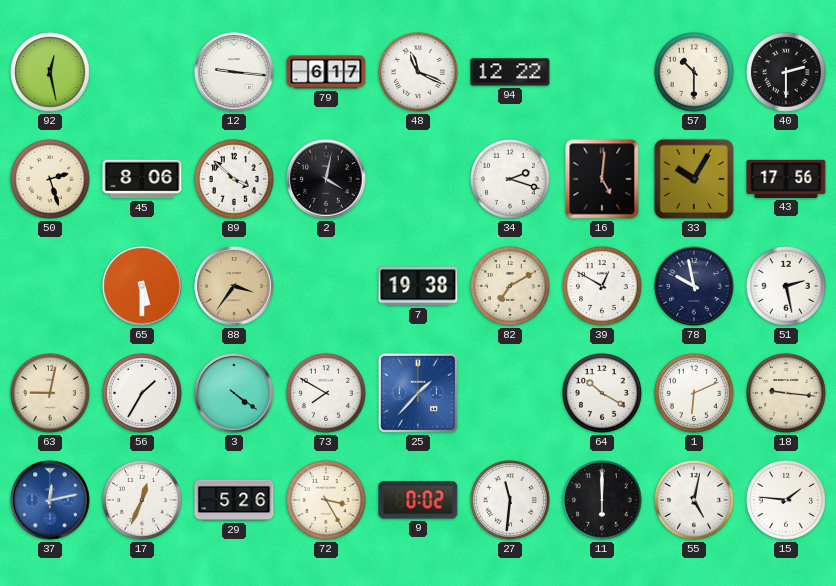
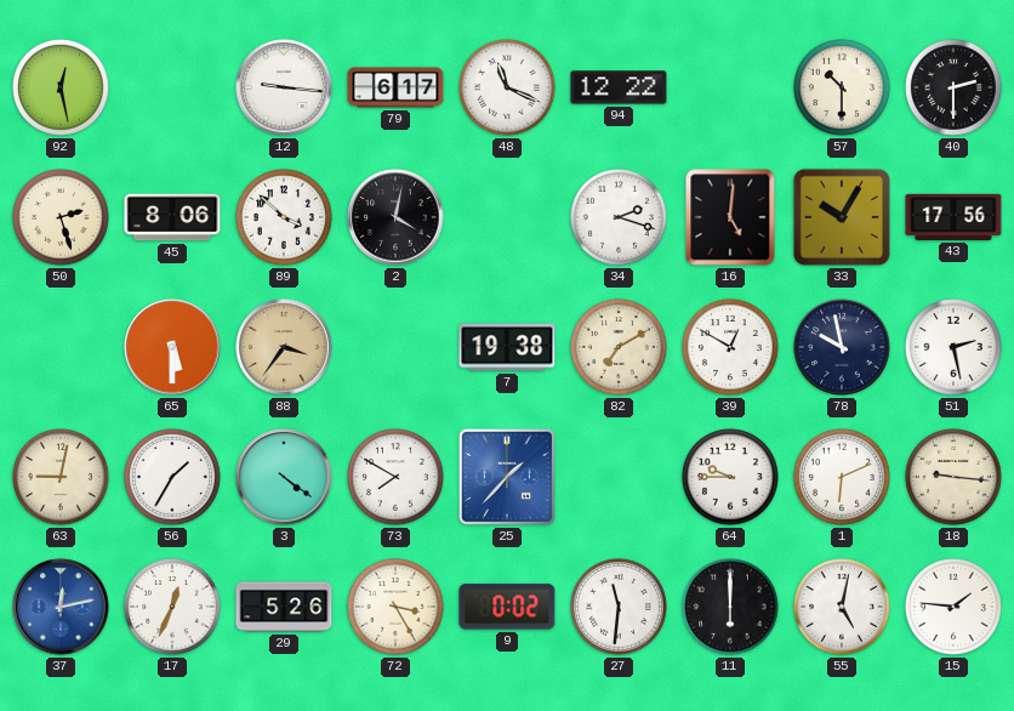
64: 10:20 -> 9:45
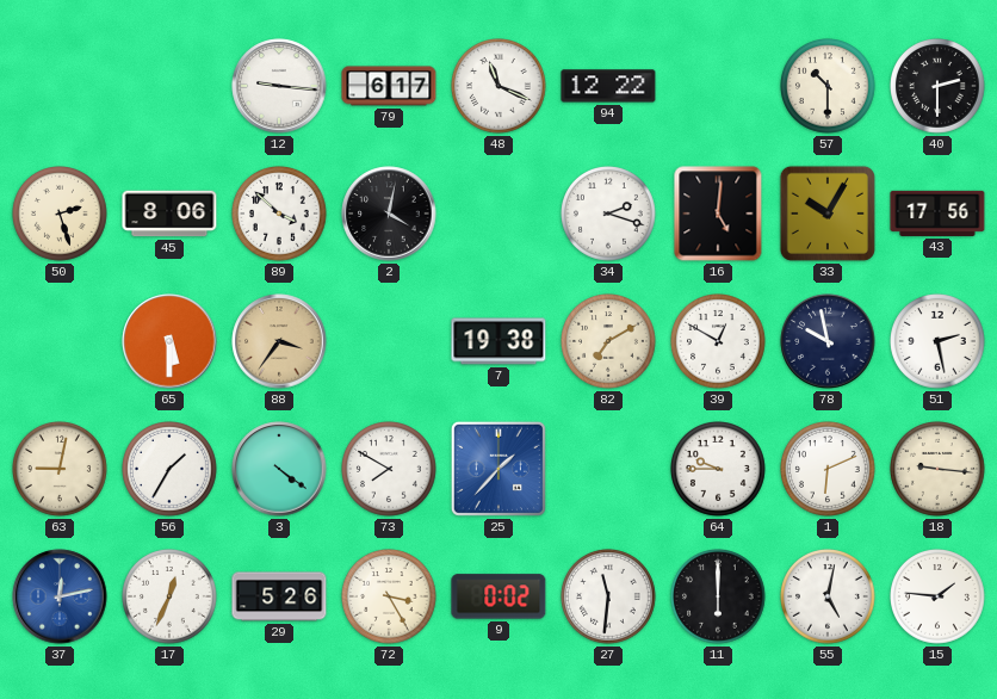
92: 12:28 -> none
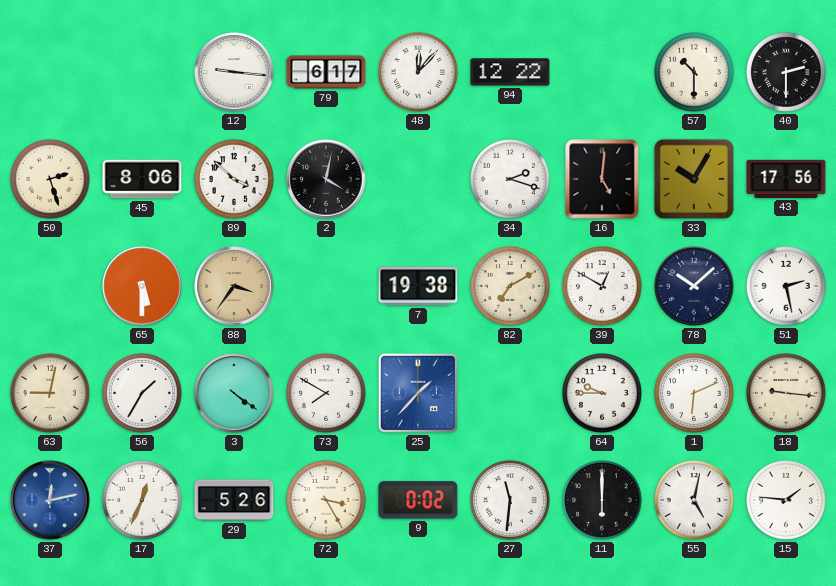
48: 11:19 -> 12:07
78: 9:58 -> 10:08
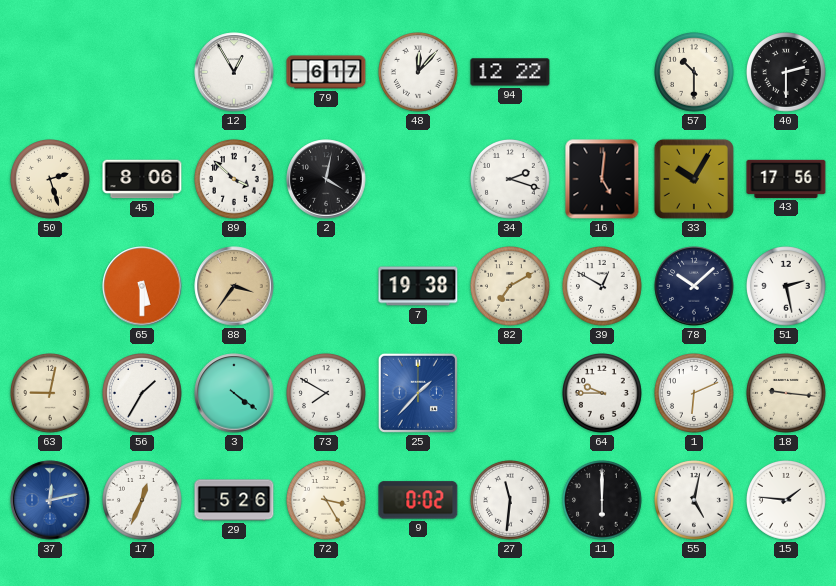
12: 9:16 -> 12:55
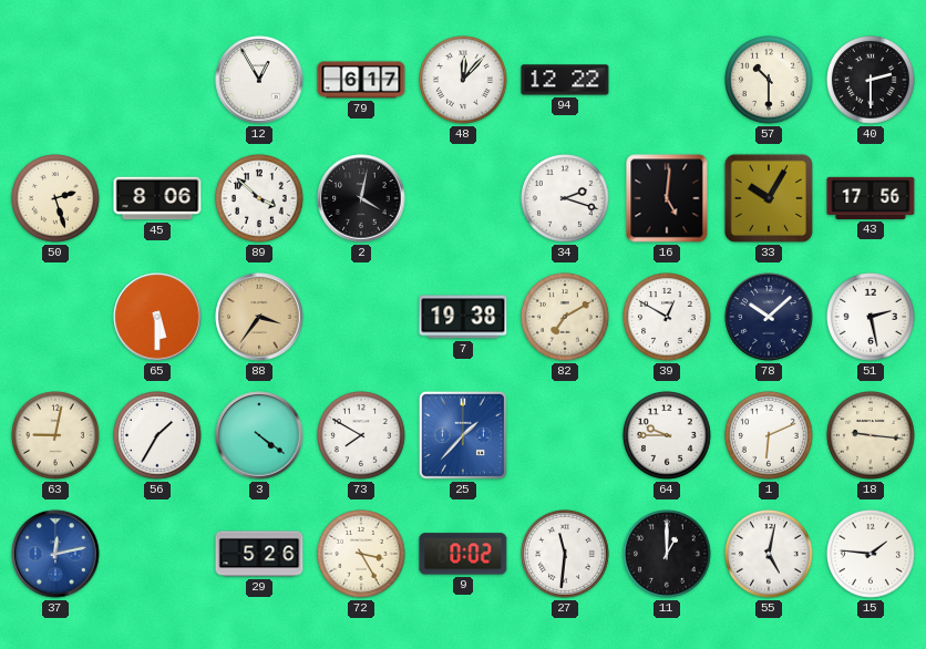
17: 12:34 -> none
11: 6:00 -> 1:00
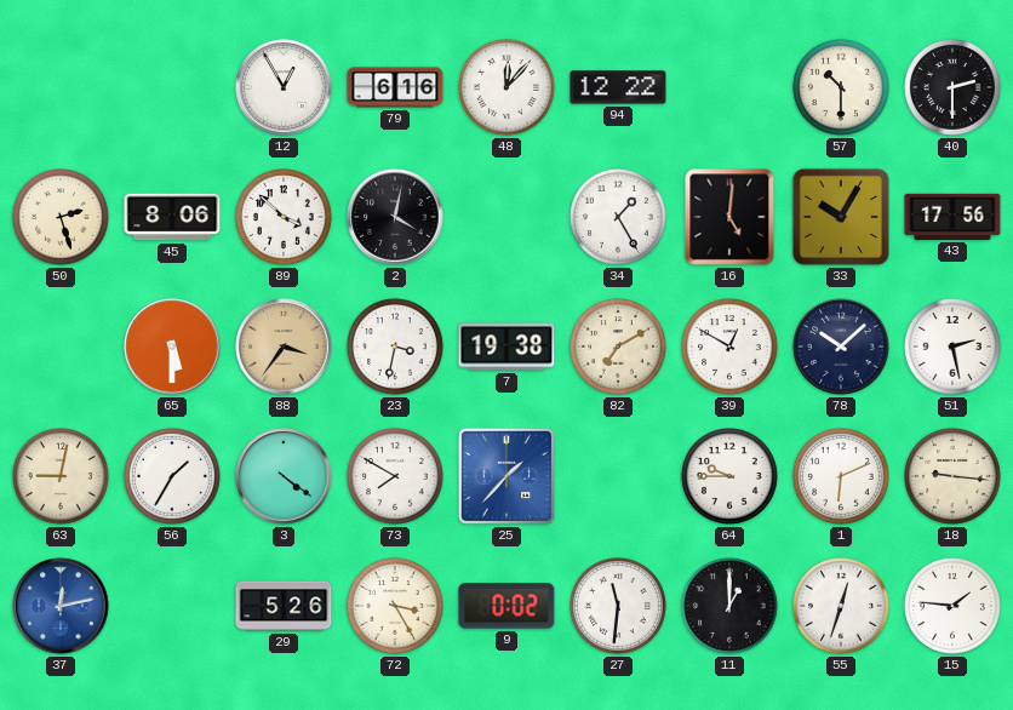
79: 6:17 -> 6:16
34: 2:18 -> 1:25
23: none -> 3:32
55: 5:02 -> 12:33
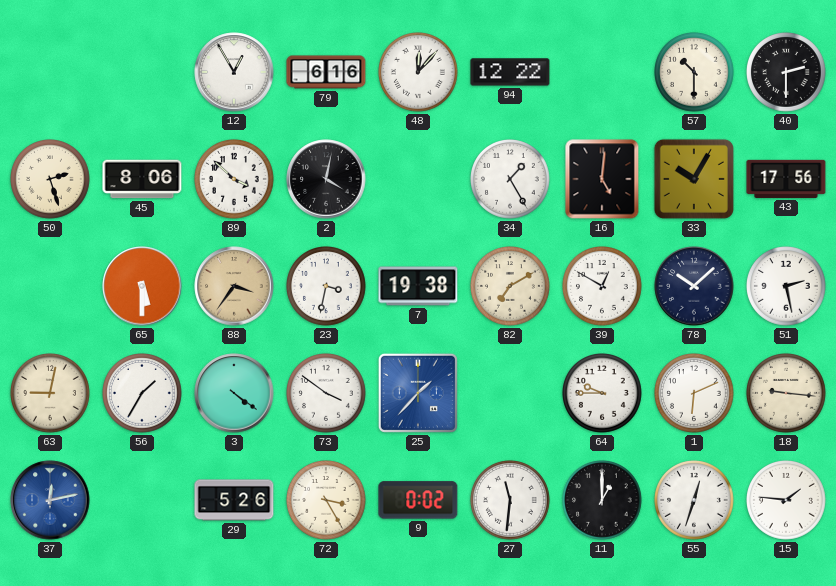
73: 7:50 -> 3:51
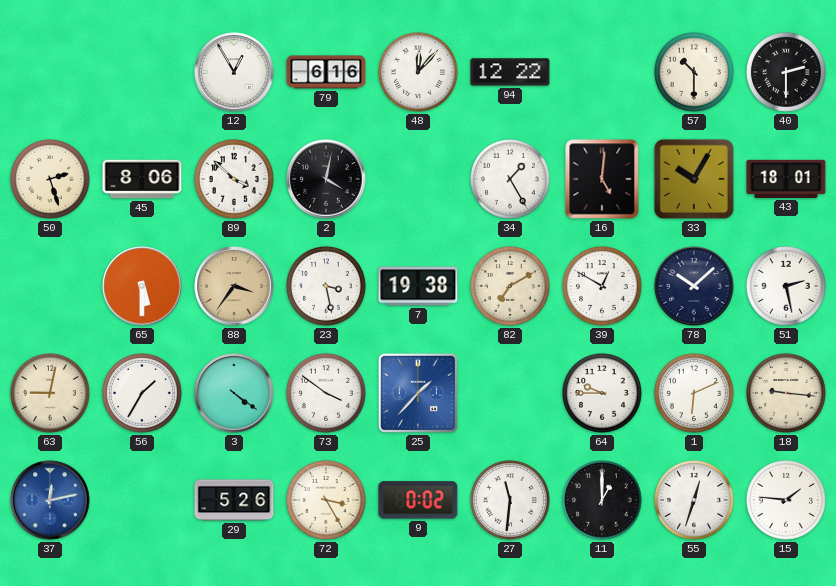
43: 17:56 -> 18:01
23: 3:32 -> 3:28
